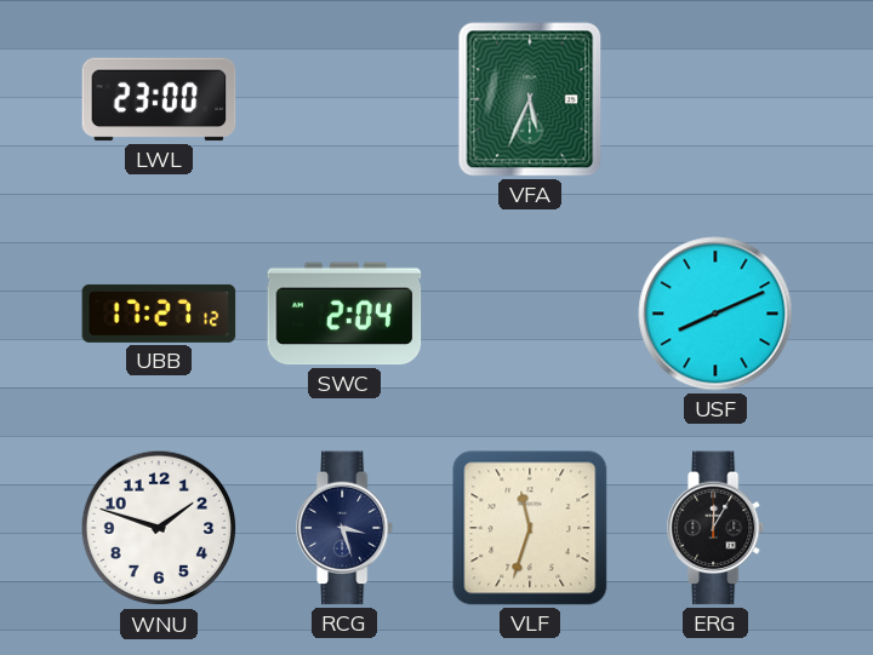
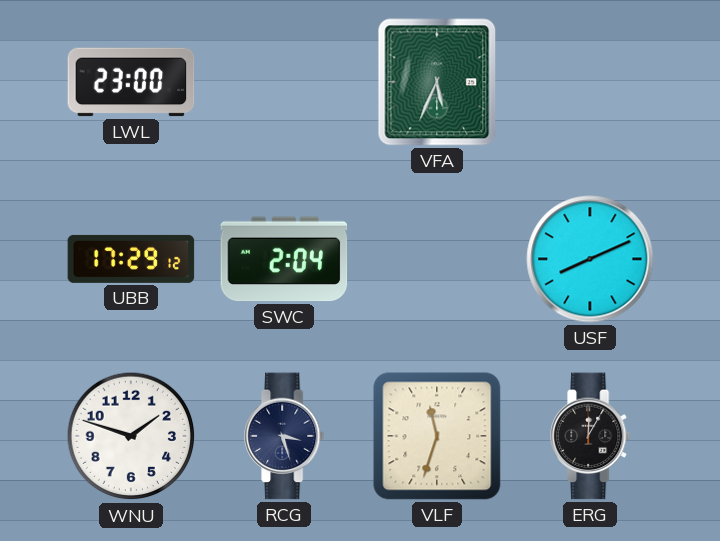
UBB: 17:27 -> 17:29
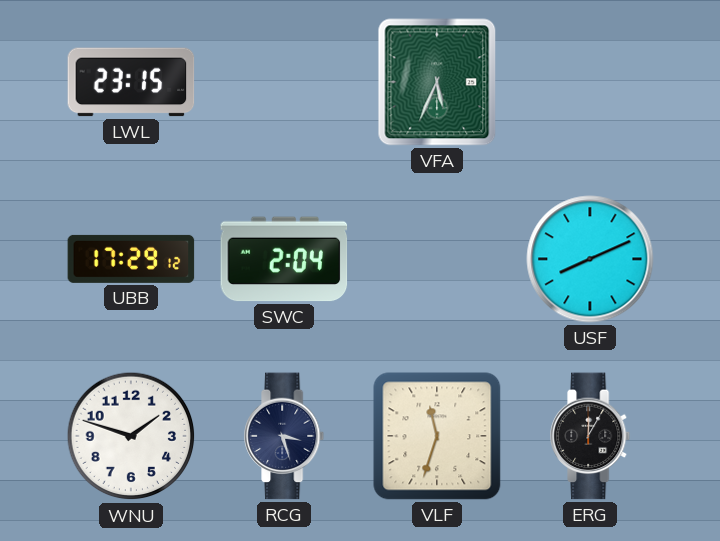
LWL: 23:00 -> 23:15
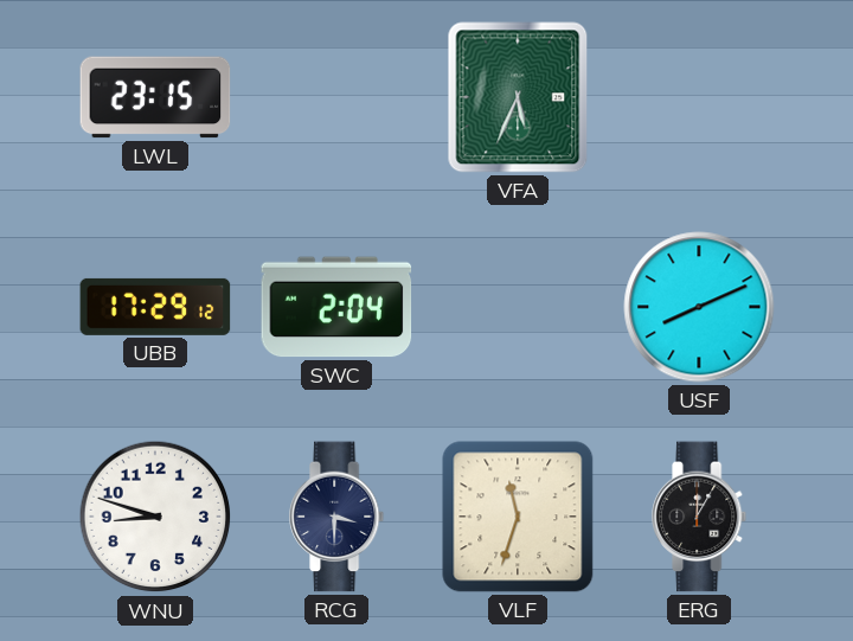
WNU: 1:48 -> 8:48
RCG: 3:27 -> 3:30
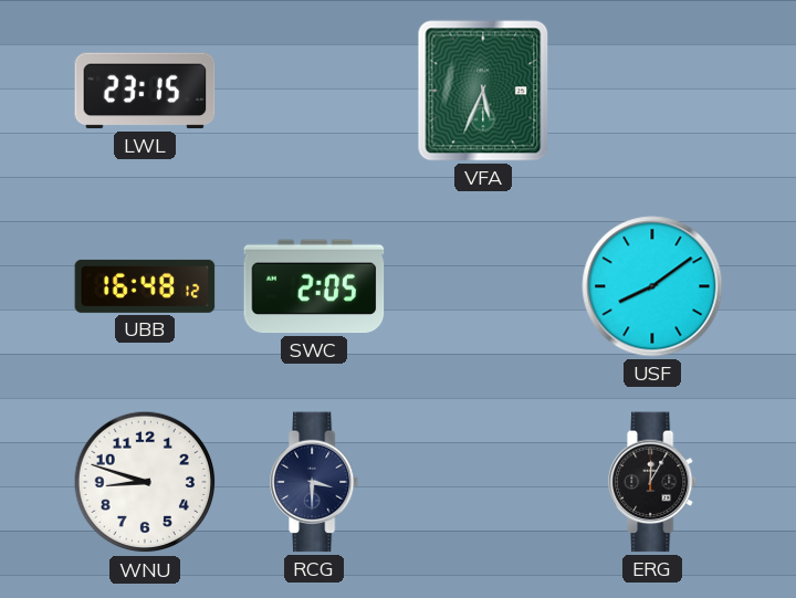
UBB: 17:29 -> 16:48
SWC: 2:04 -> 2:05
USF: 8:11 -> 8:09
VLF: 11:33 -> none
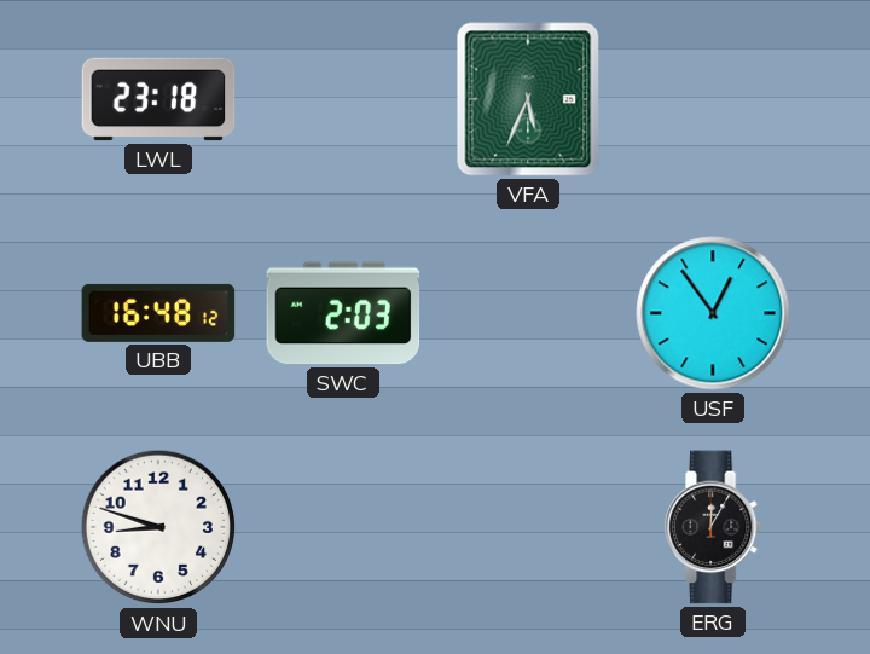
LWL: 23:15 -> 23:18
SWC: 2:05 -> 2:03
USF: 8:09 -> 12:54
RCG: 3:30 -> none
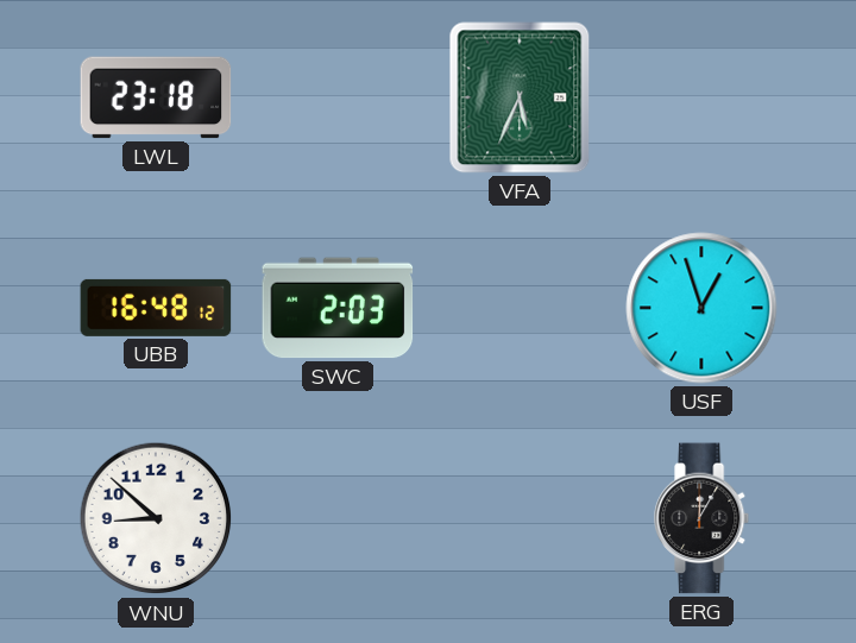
USF: 12:54 -> 12:57
WNU: 8:48 -> 8:52
